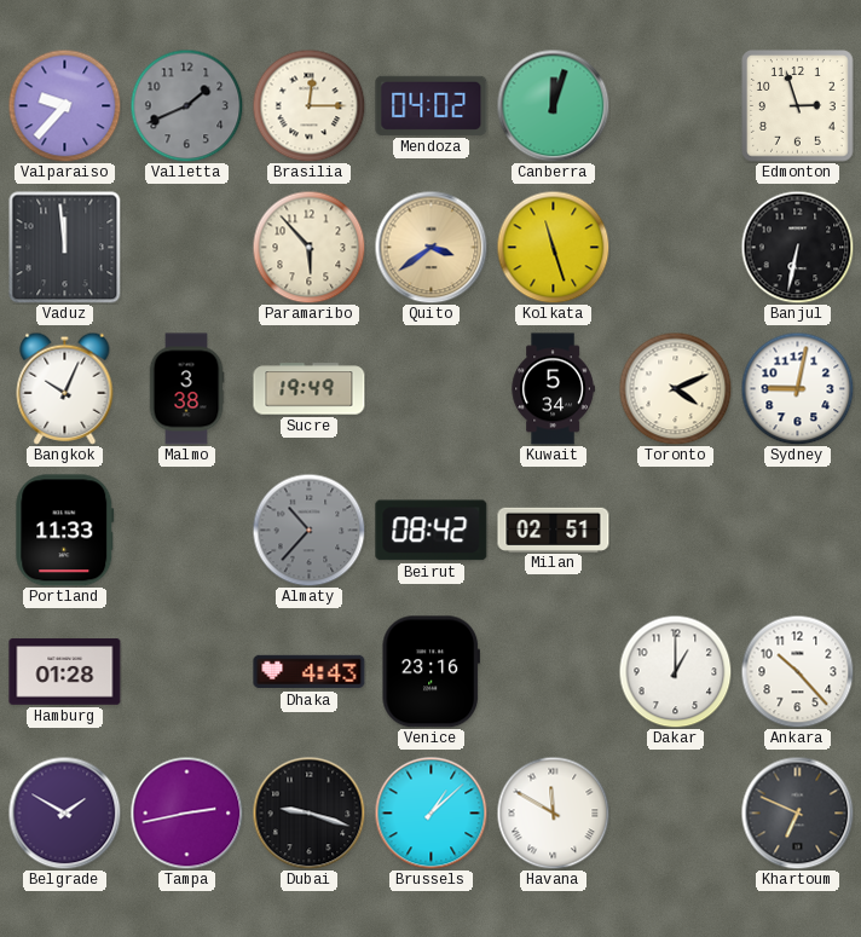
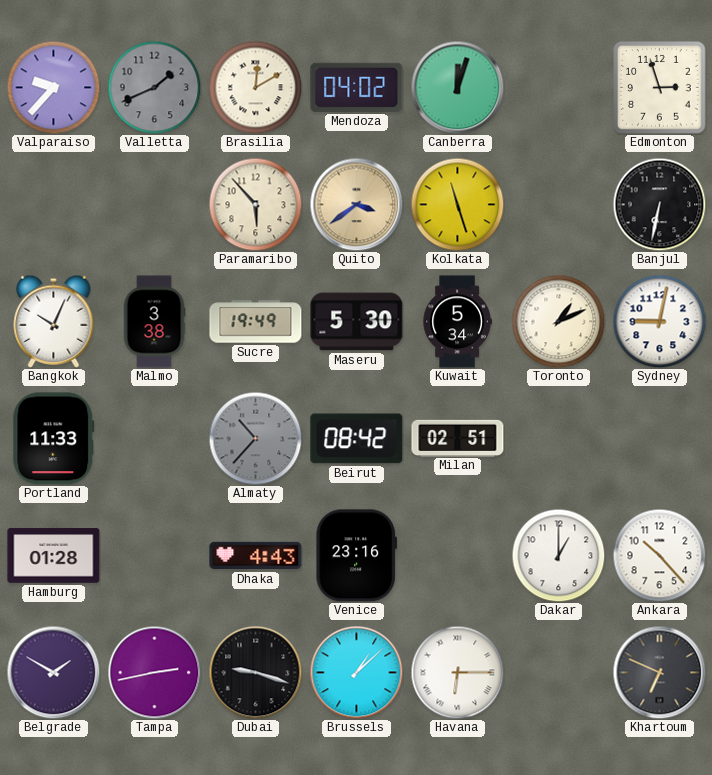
Brasilia: 12:15 -> 12:10
Vaduz: 11:59 -> none
Maseru: none -> 5:30
Toronto: 4:11 -> 1:11
Havana: 11:50 -> 6:15
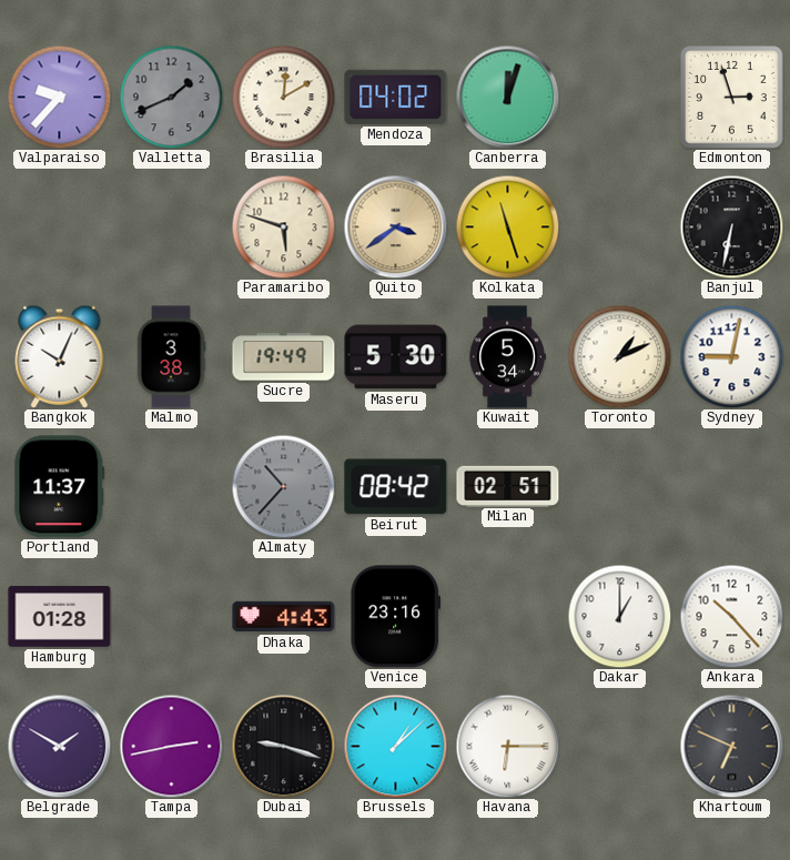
Paramaribo: 5:53 -> 5:48
Portland: 11:33 -> 11:37
